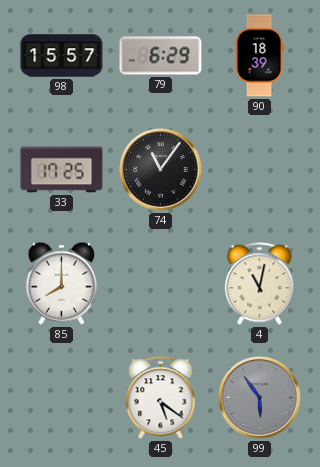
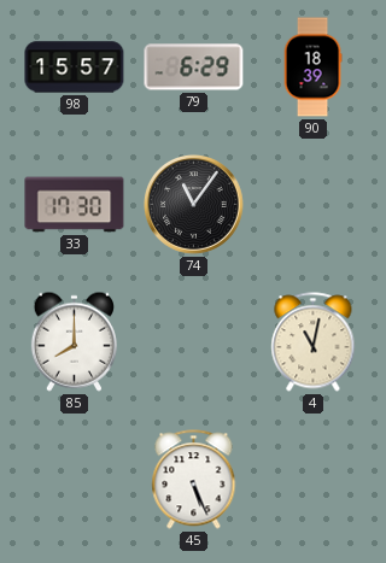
33: 17:25 -> 17:30
45: 5:21 -> 5:26
99: 5:54 -> none
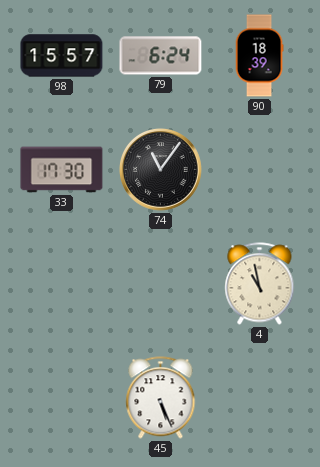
79: 6:29 -> 6:24
85: 8:00 -> none
4: 11:02 -> 10:58
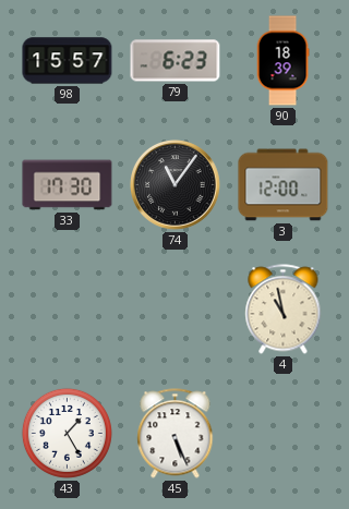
79: 6:24 -> 6:23
3: none -> 12:00
43: none -> 1:25
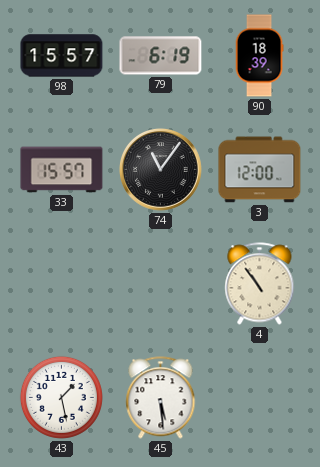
79: 6:23 -> 6:19
33: 17:30 -> 15:57
4: 10:58 -> 10:54
43: 1:25 -> 1:28
45: 5:26 -> 5:29
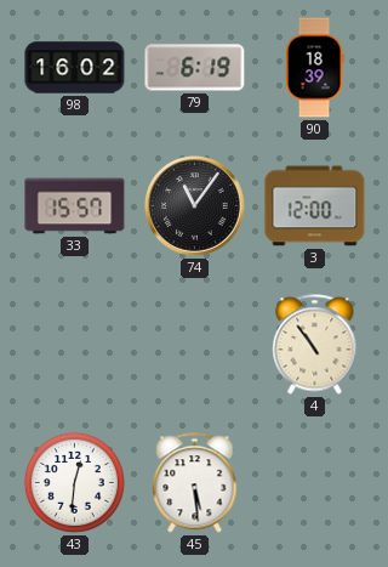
98: 15:57 -> 16:02
43: 1:28 -> 12:31
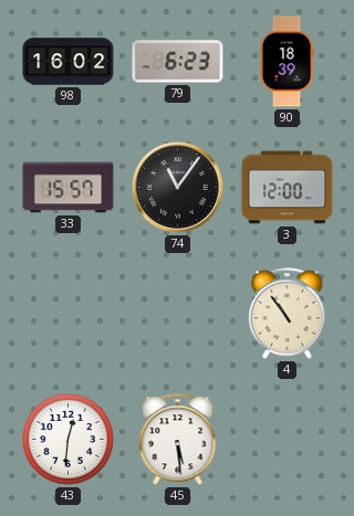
79: 6:19 -> 6:23
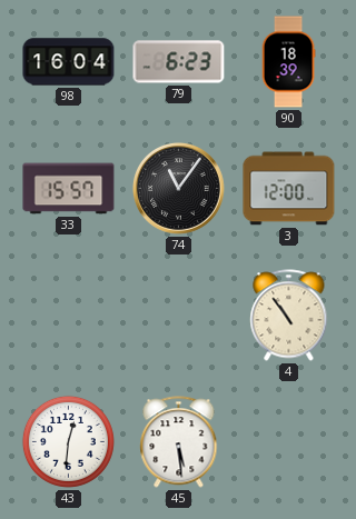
98: 16:02 -> 16:04
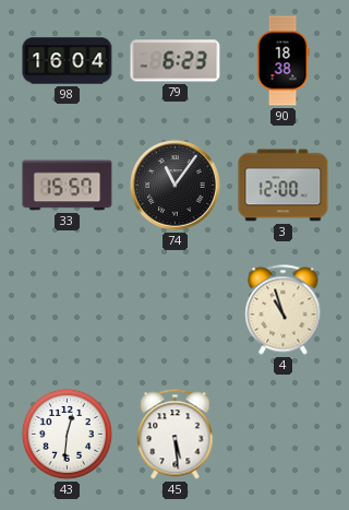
90: 18:39 -> 18:38
4: 10:54 -> 10:57
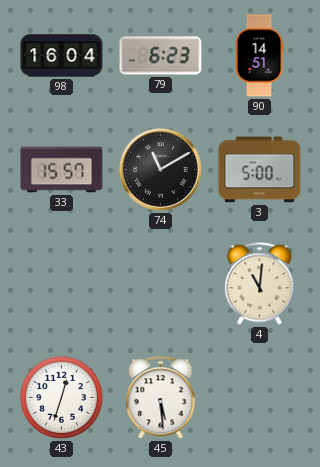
90: 18:38 -> 14:51
74: 11:06 -> 11:10
3: 12:00 -> 5:00
4: 10:57 -> 11:01
43: 12:31 -> 12:33
